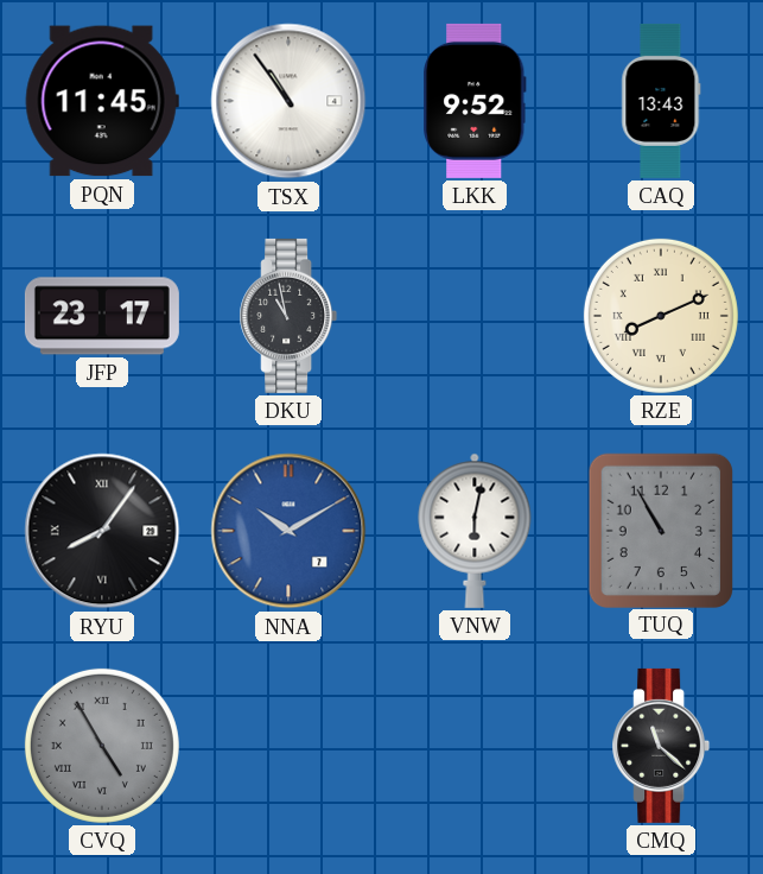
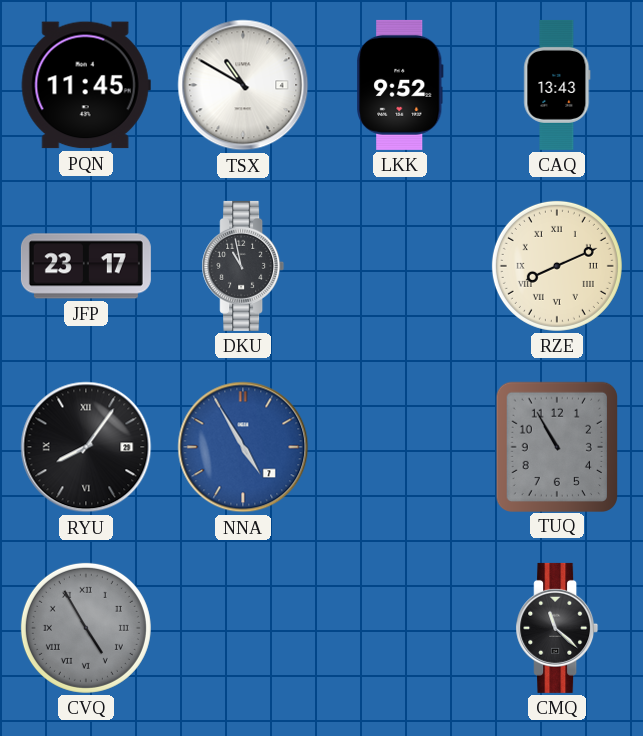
TSX: 10:54 -> 10:50
NNA: 10:10 -> 4:55
VNW: 6:02 -> none
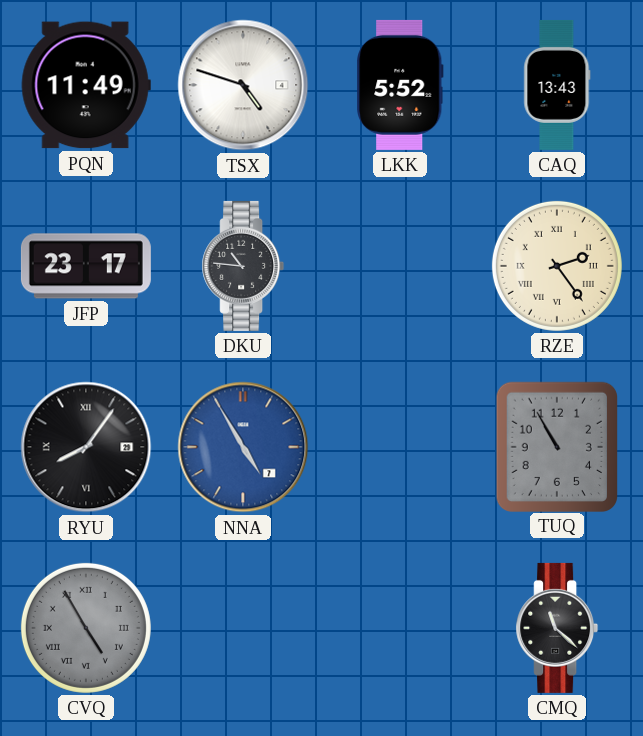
PQN: 11:45 -> 11:49
TSX: 10:50 -> 4:48
LKK: 9:52 -> 5:52
DKU: 10:58 -> 10:46
RZE: 8:11 -> 2:24
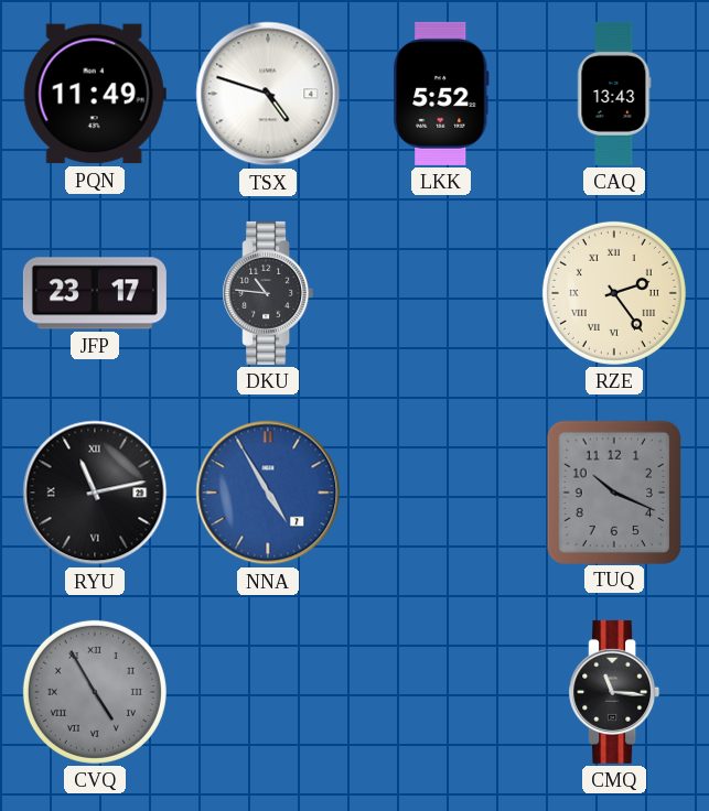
RYU: 8:06 -> 11:13
TUQ: 10:55 -> 10:19
CMQ: 11:22 -> 11:16
